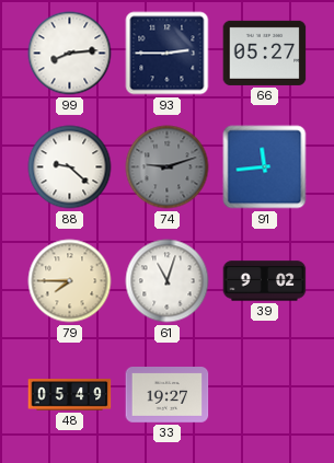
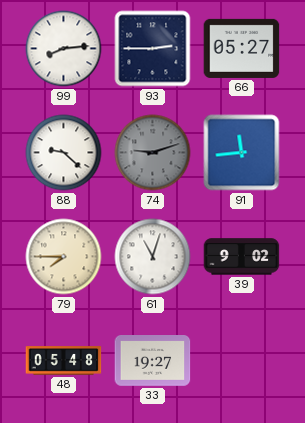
48: 05:49 -> 05:48
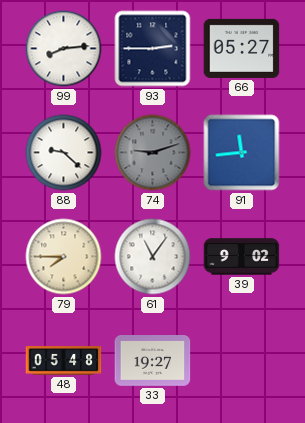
61: 11:03 -> 11:06
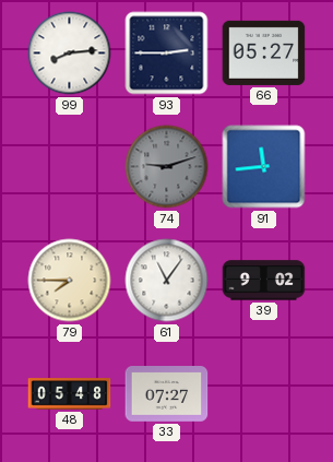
88: 9:22 -> none
33: 19:27 -> 07:27
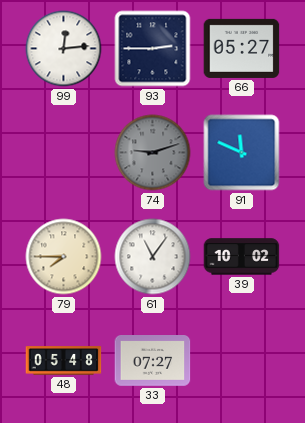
99: 8:14 -> 12:14
91: 11:44 -> 11:49
39: 9:02 -> 10:02
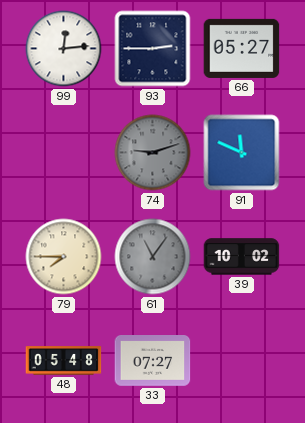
61 dial: white -> grey
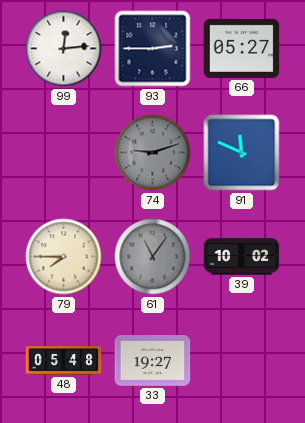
33: 07:27 -> 19:27
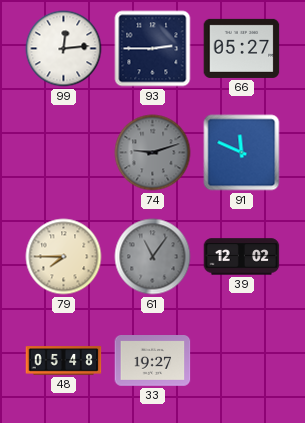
39: 10:02 -> 12:02
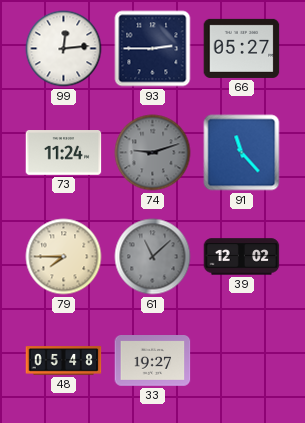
73: none -> 11:24
91: 11:49 -> 11:23
61: 11:06 -> 11:08
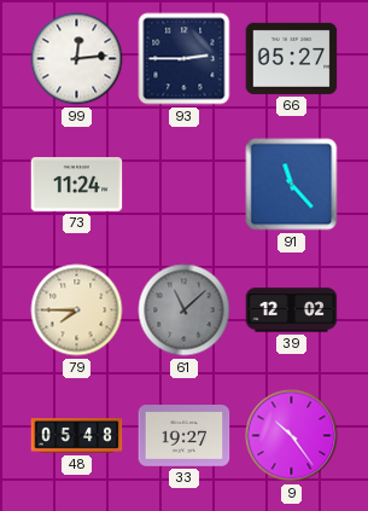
74: 9:12 -> none
9: none -> 10:24
